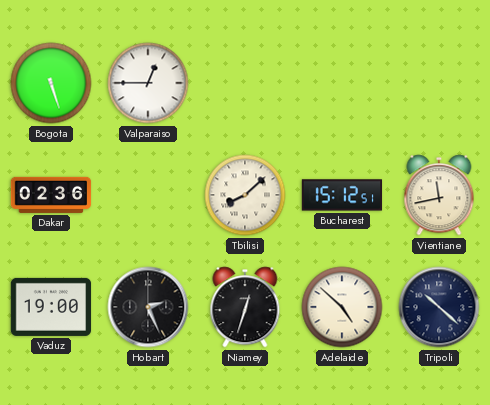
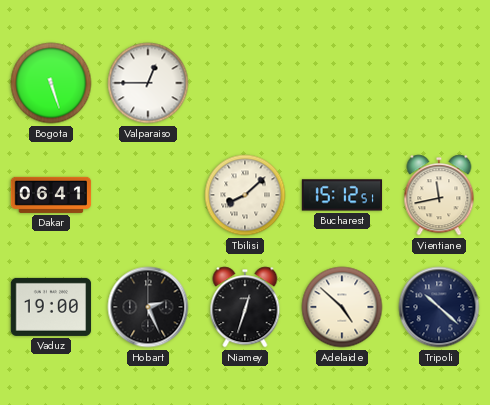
Dakar: 02:36 -> 06:41
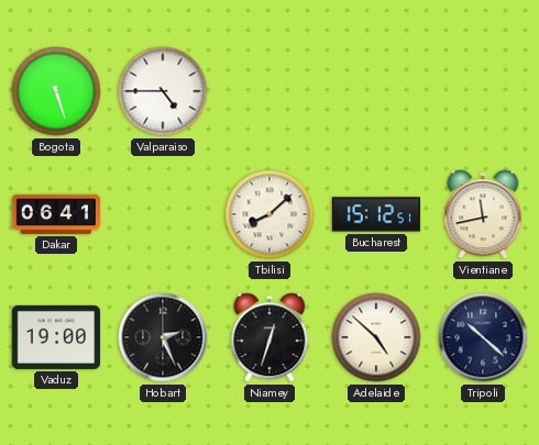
Valparaiso: 12:45 -> 4:45
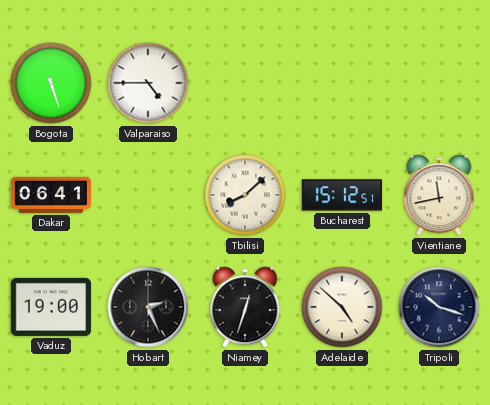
Tripoli: 10:22 -> 10:18
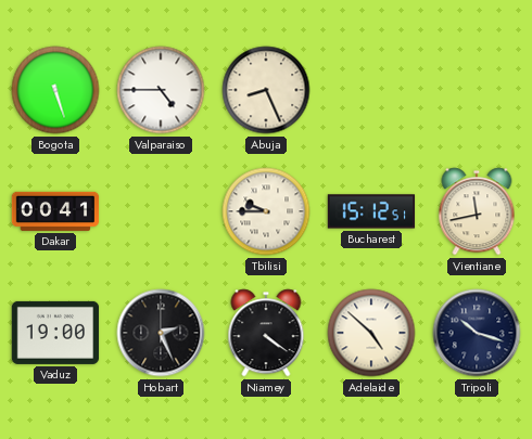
Abuja: none -> 8:26
Dakar: 06:41 -> 00:41
Tbilisi: 8:08 -> 9:45
Niamey: 12:33 -> 4:21
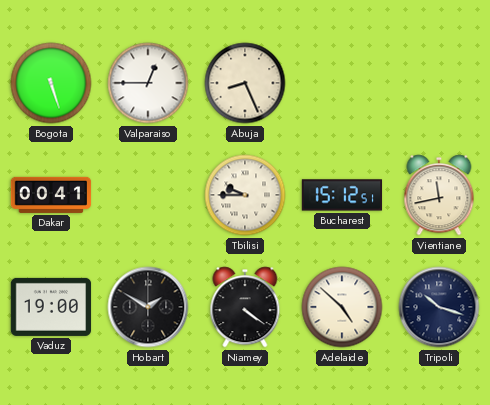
Valparaiso: 4:45 -> 12:45
Hobart: 2:26 -> 1:50
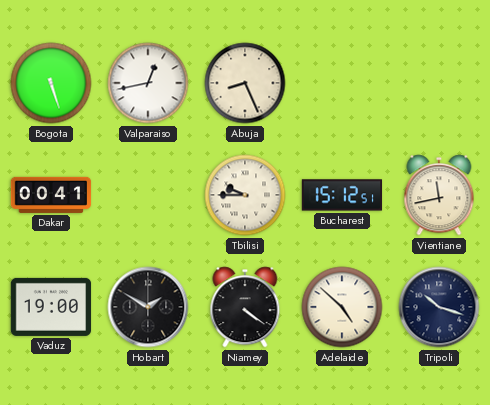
Valparaiso: 12:45 -> 12:43
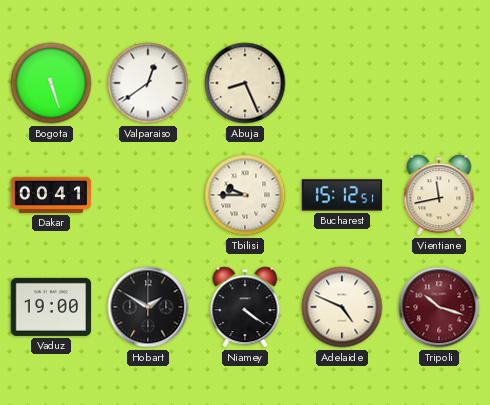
Valparaiso: 12:43 -> 12:39
Adelaide: 4:52 -> 4:49
Tripoli dial: navy -> burgundy
